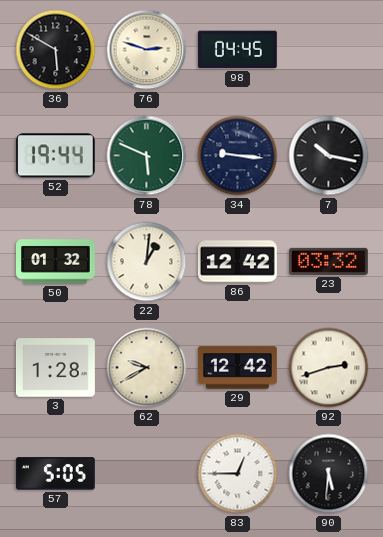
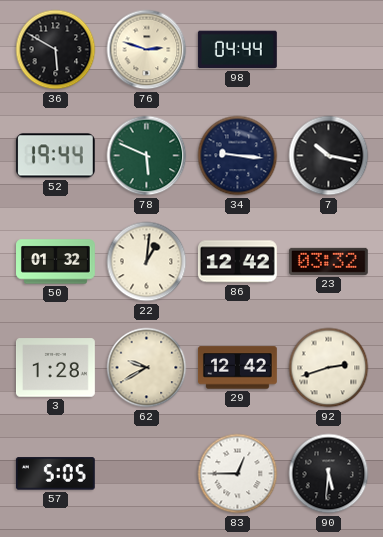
98: 04:45 -> 04:44
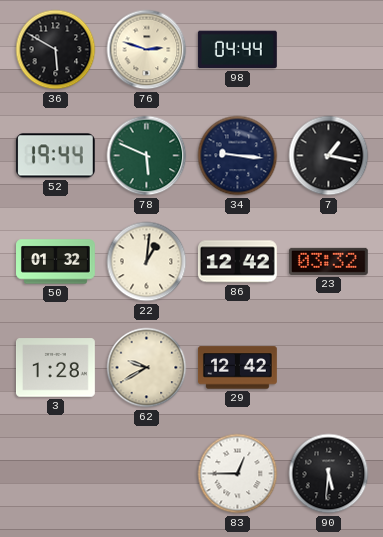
7: 10:17 -> 1:17
92: 2:42 -> none
57: 5:05 -> none
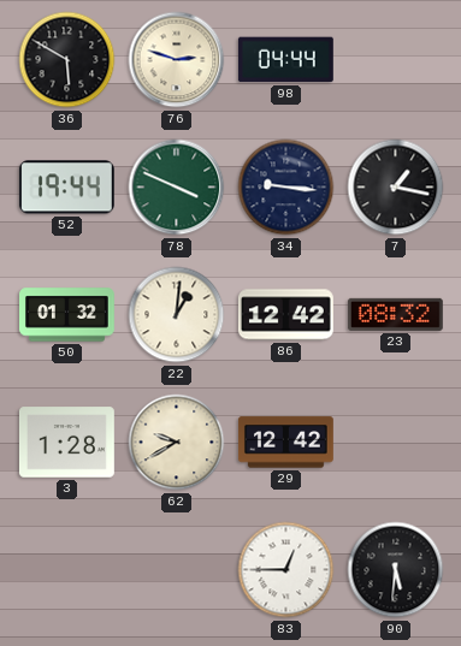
78: 5:49 -> 3:49
23: 03:32 -> 08:32
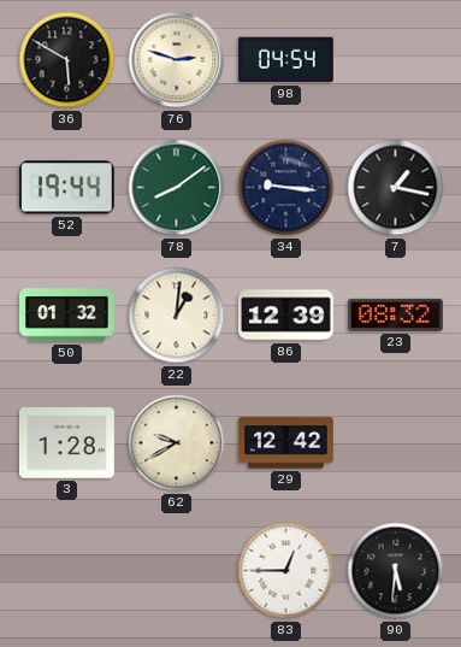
98: 04:44 -> 04:54
78: 3:49 -> 8:09
86: 12:42 -> 12:39
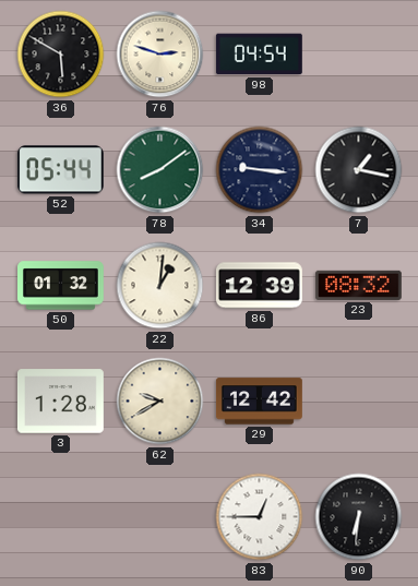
52: 19:44 -> 05:44
90: 5:31 -> 6:31
